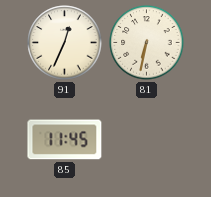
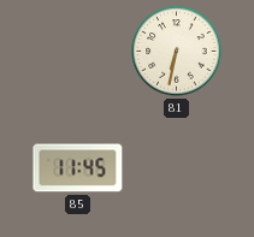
91: 12:34 -> none
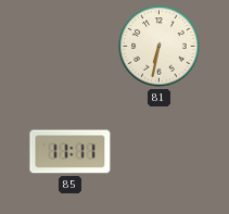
85: 11:45 -> 11:11
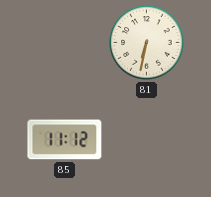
85: 11:11 -> 11:12
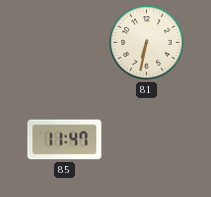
85: 11:12 -> 11:47
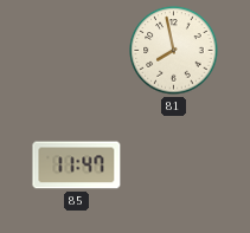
81: 6:32 -> 7:58
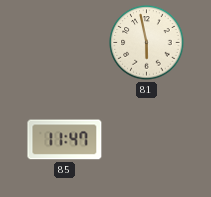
81: 7:58 -> 5:58
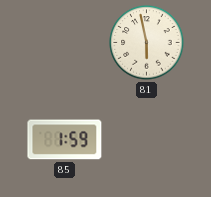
85: 11:47 -> 1:59
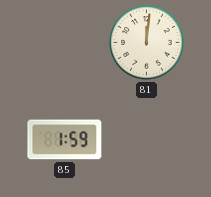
81: 5:58 -> 12:01
